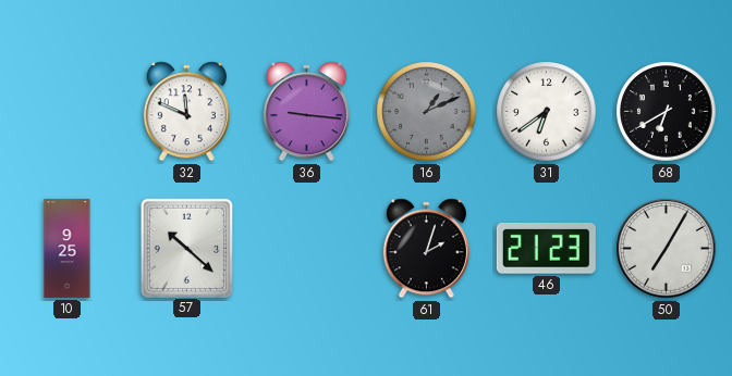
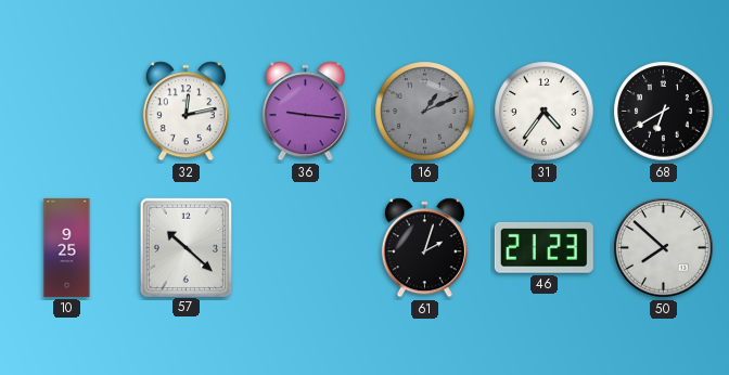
32: 11:49 -> 12:13
31: 6:39 -> 4:36
50: 7:05 -> 7:52
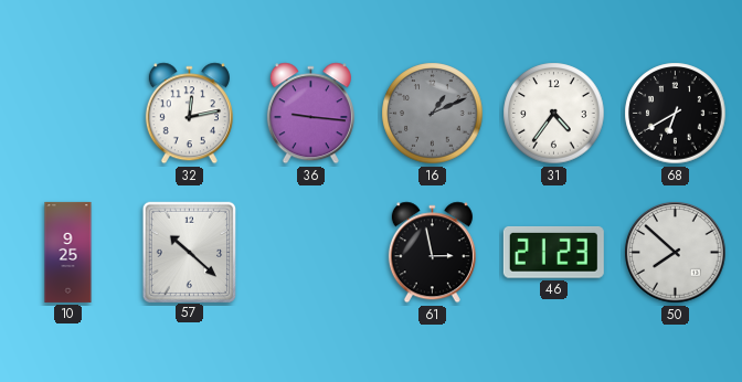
61: 2:03 -> 2:58
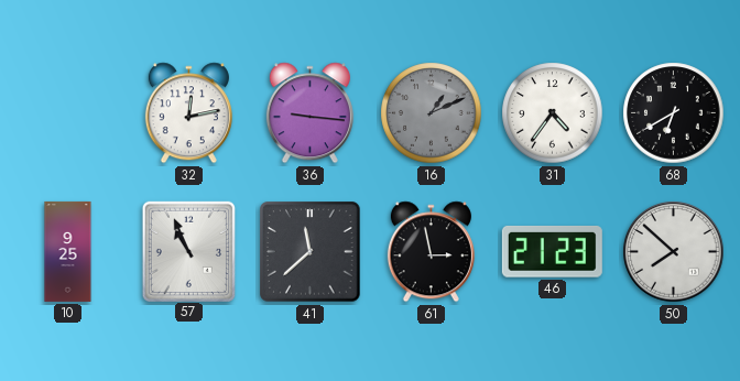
57: 10:22 -> 10:56
41: none -> 11:38
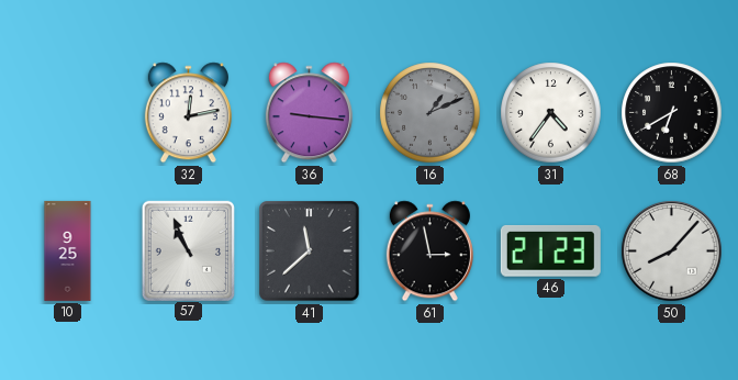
50: 7:52 -> 8:07
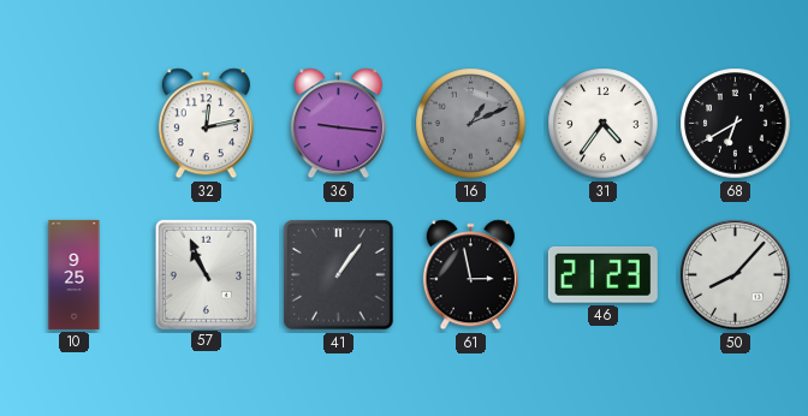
41: 11:38 -> 1:06
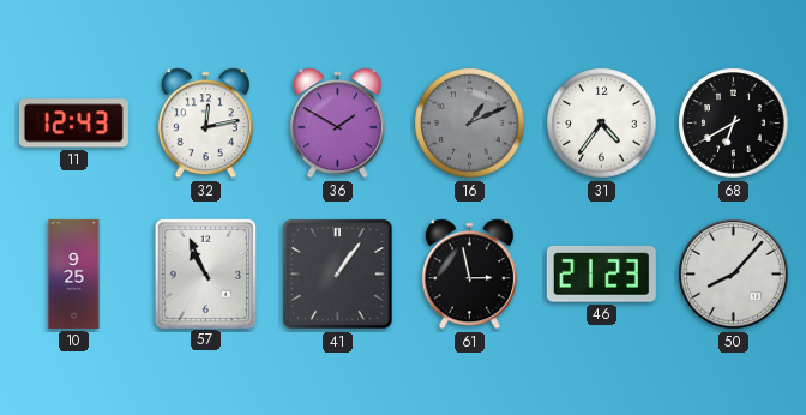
11: none -> 12:43
36: 9:16 -> 1:50
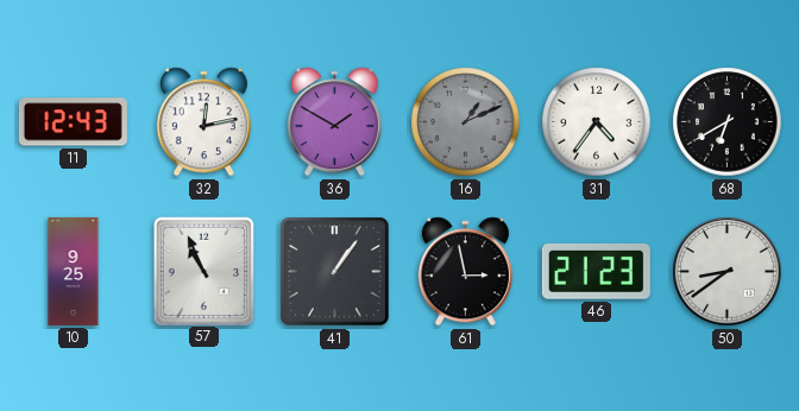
50: 8:07 -> 8:39
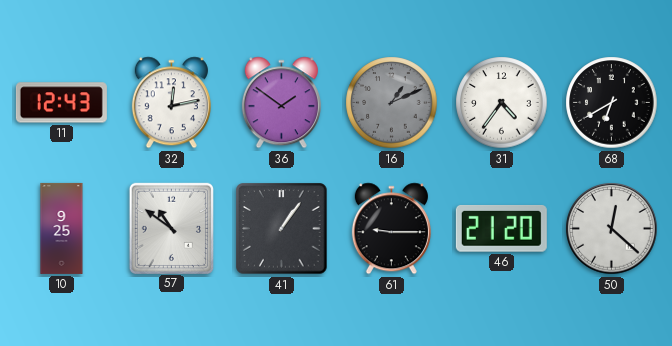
36: 1:50 -> 1:51
57: 10:56 -> 10:51
61: 2:58 -> 9:15
46: 21:23 -> 21:20
50: 8:39 -> 12:22
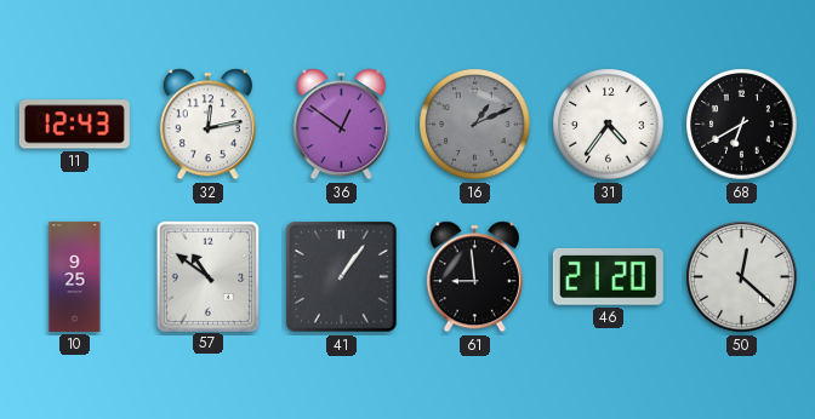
36: 1:51 -> 12:51
61: 9:15 -> 8:59
